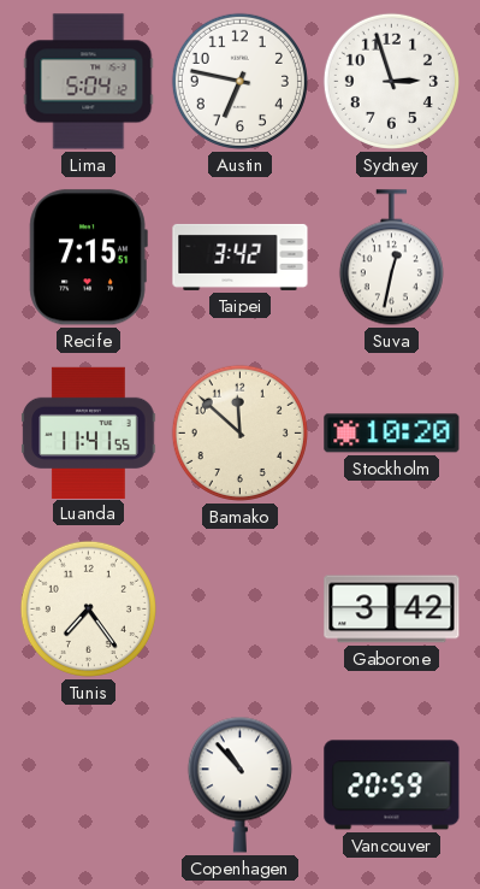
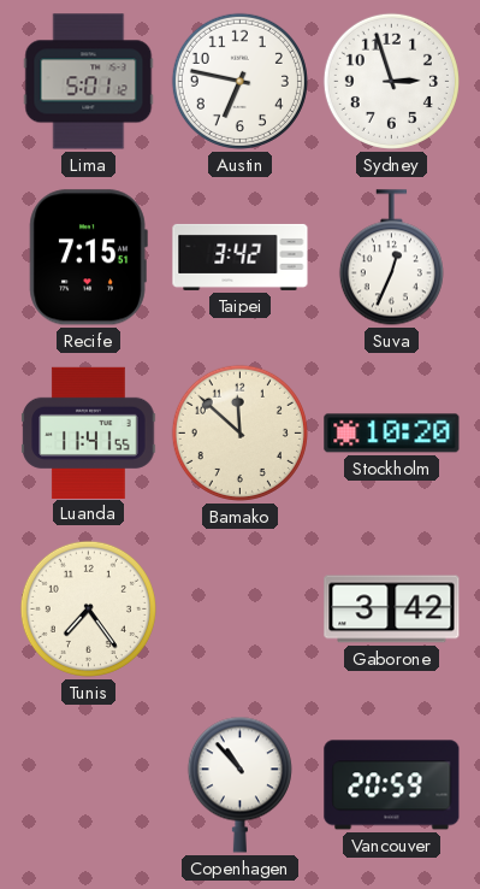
Lima: 5:04 -> 5:01
Suva: 12:32 -> 12:34
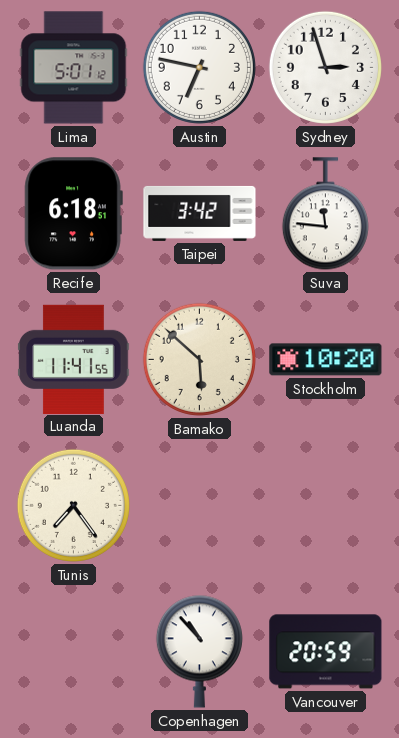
Recife: 7:15 -> 6:18
Suva: 12:34 -> 11:46
Bamako: 11:52 -> 5:52
Gaborone: 3:42 -> none
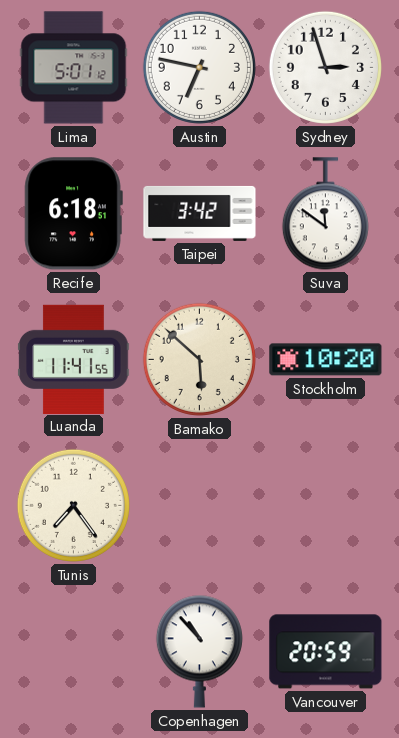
Suva: 11:46 -> 11:51
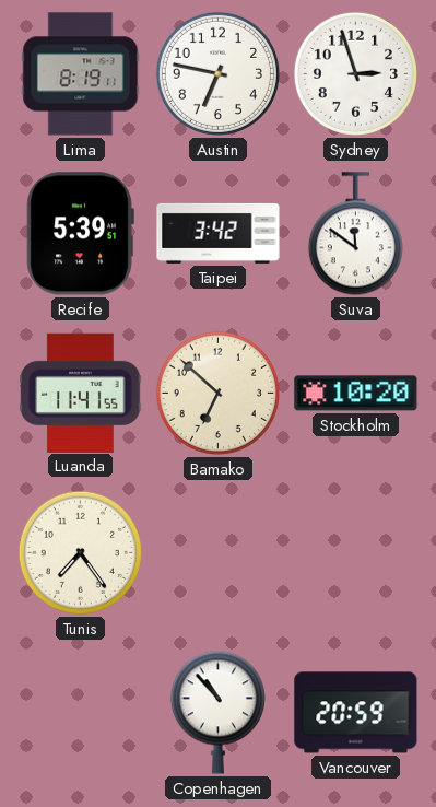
Lima: 5:01 -> 8:19
Recife: 6:18 -> 5:39
Bamako: 5:52 -> 6:52
